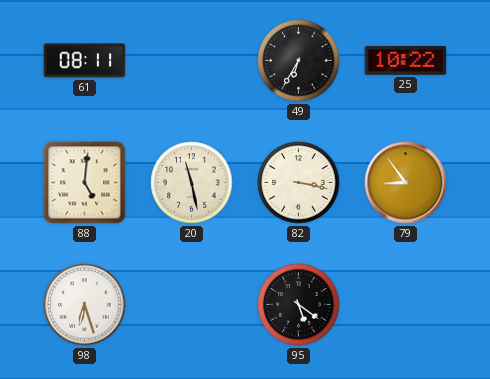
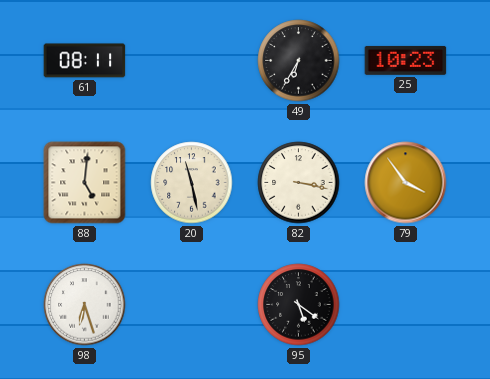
25: 10:22 -> 10:23
79: 8:54 -> 3:54
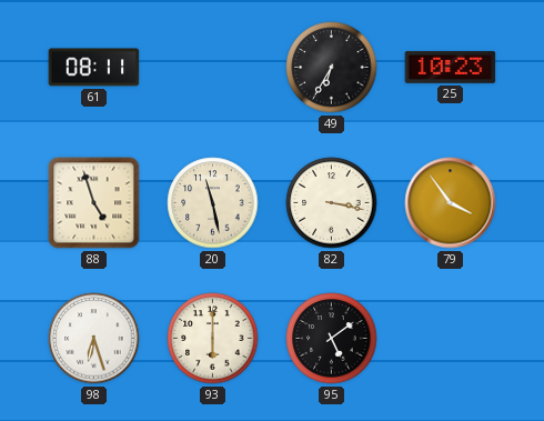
88: 5:01 -> 4:57
93: none -> 6:00
95: 5:21 -> 5:09
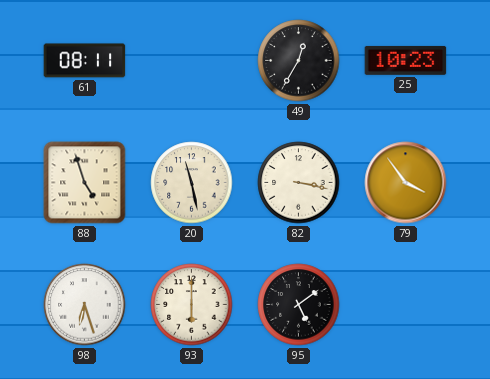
49: 6:35 -> 12:35
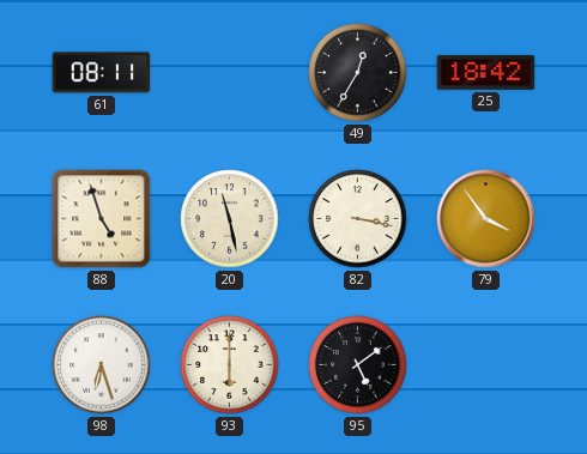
25: 10:23 -> 18:42
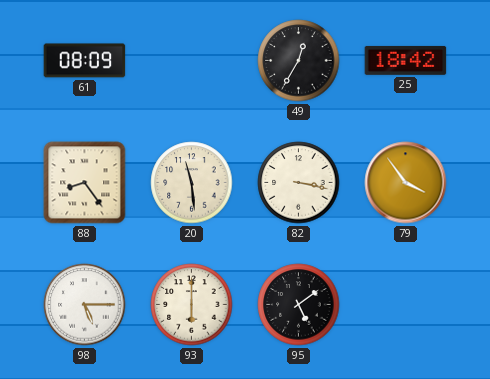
61: 08:11 -> 08:09
88: 4:57 -> 8:24
20: 11:28 -> 11:29
98: 6:27 -> 5:15
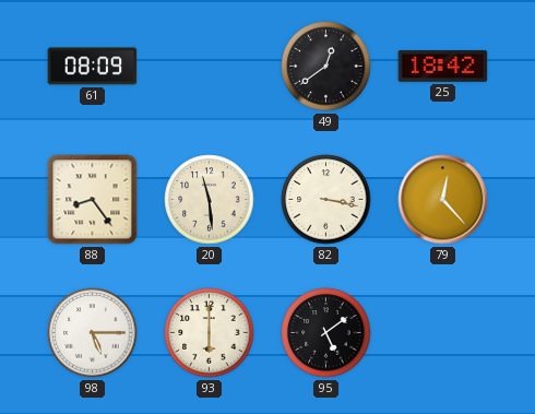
49: 12:35 -> 12:39
79: 3:54 -> 12:23
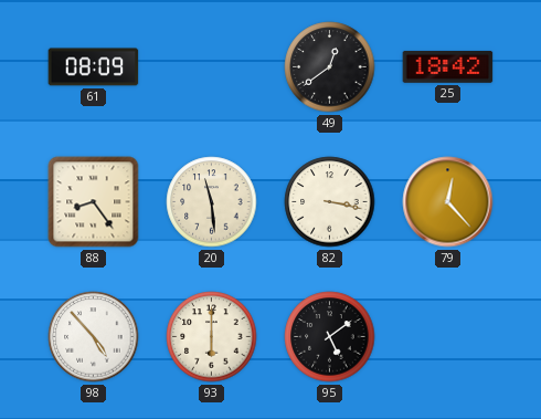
98: 5:15 -> 4:53
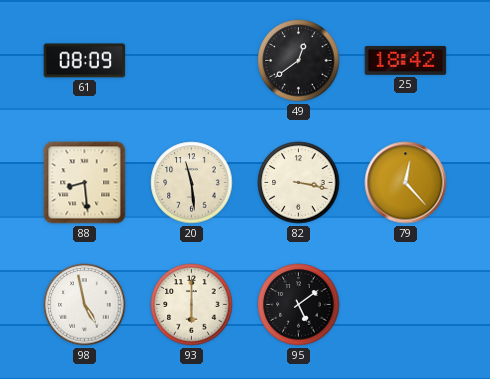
88: 8:24 -> 8:29
98: 4:53 -> 4:58
